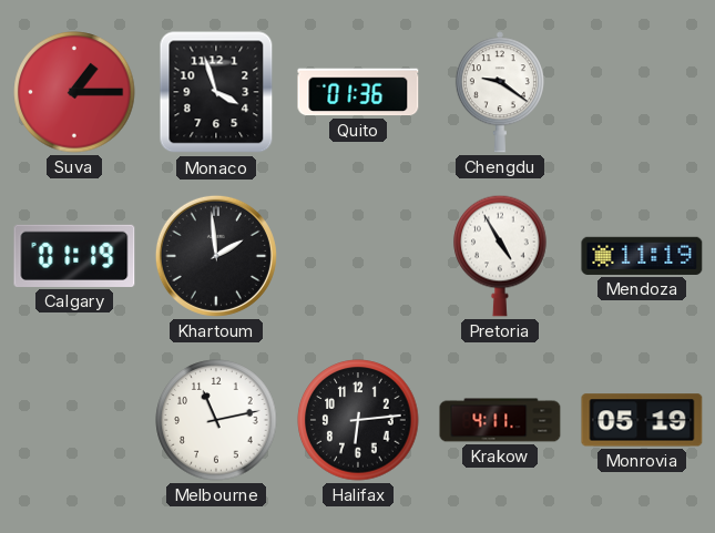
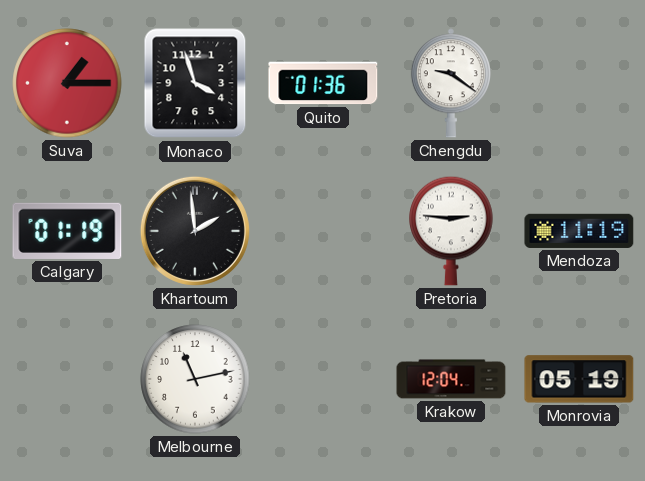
Pretoria: 4:55 -> 2:46
Halifax: 6:14 -> none
Krakow: 4:11 -> 12:04
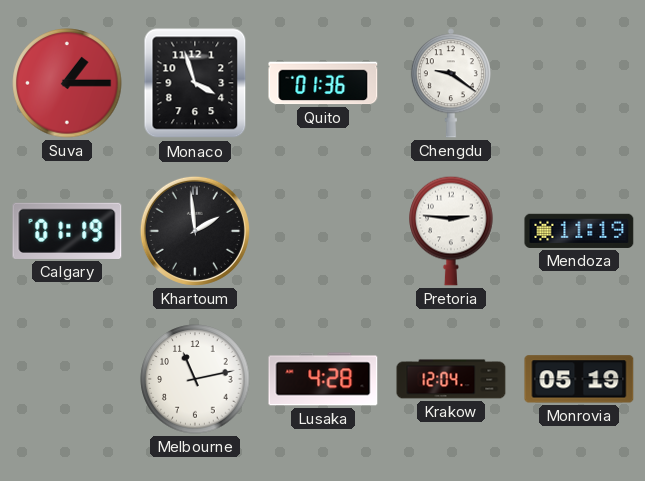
Lusaka: none -> 4:28
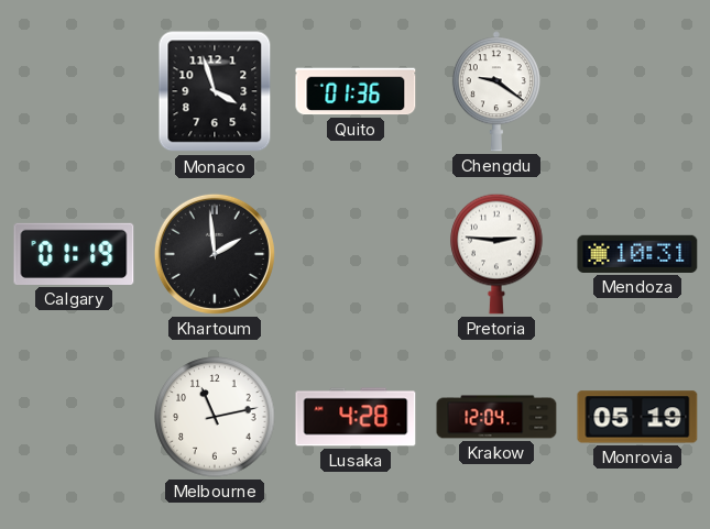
Suva: 1:15 -> none
Mendoza: 11:19 -> 10:31
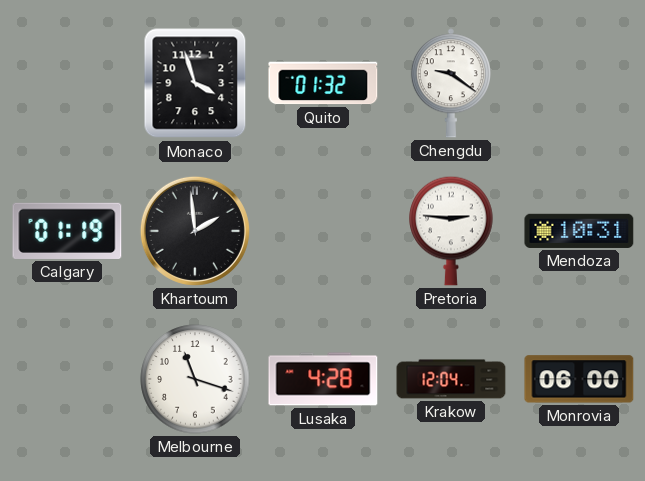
Quito: 01:36 -> 01:32
Melbourne: 11:13 -> 11:18
Monrovia: 05:19 -> 06:00
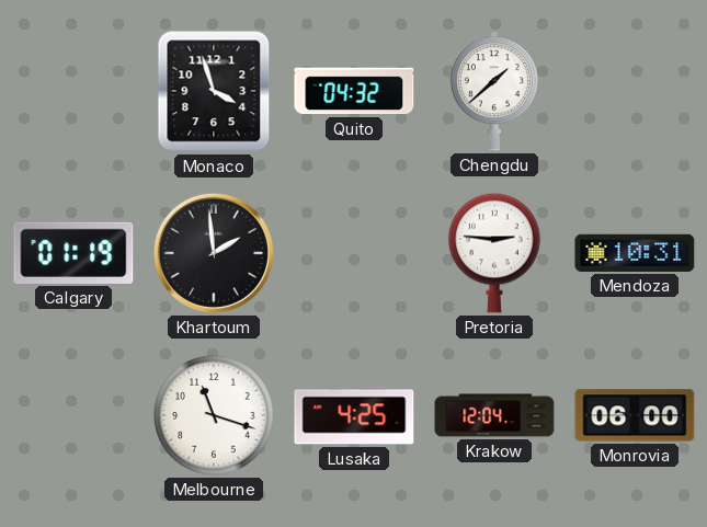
Quito: 01:32 -> 04:32
Chengdu: 9:21 -> 1:38
Lusaka: 4:28 -> 4:25
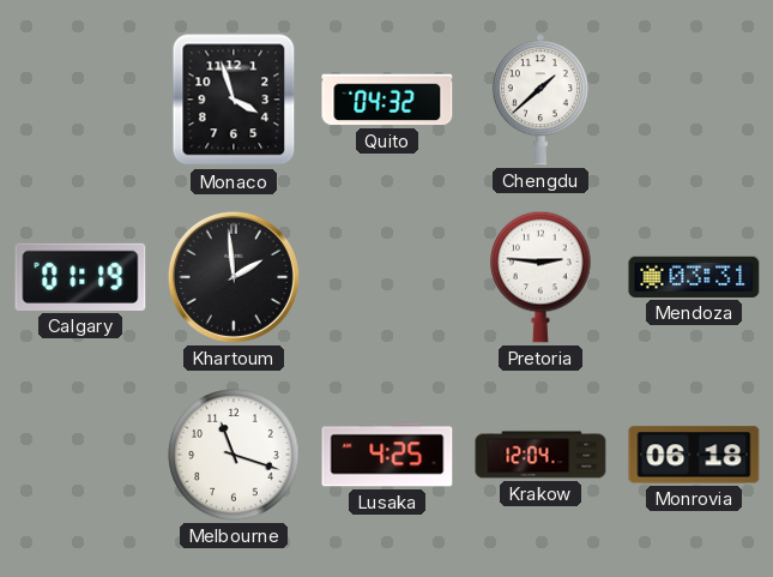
Mendoza: 10:31 -> 03:31
Monrovia: 06:00 -> 06:18
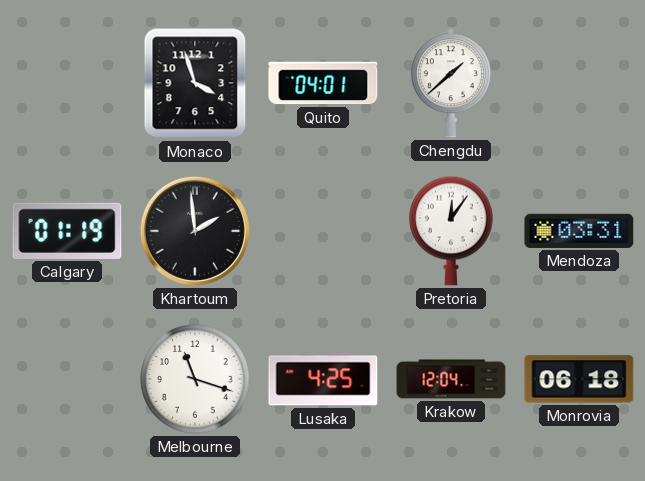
Quito: 04:32 -> 04:01
Pretoria: 2:46 -> 12:06
